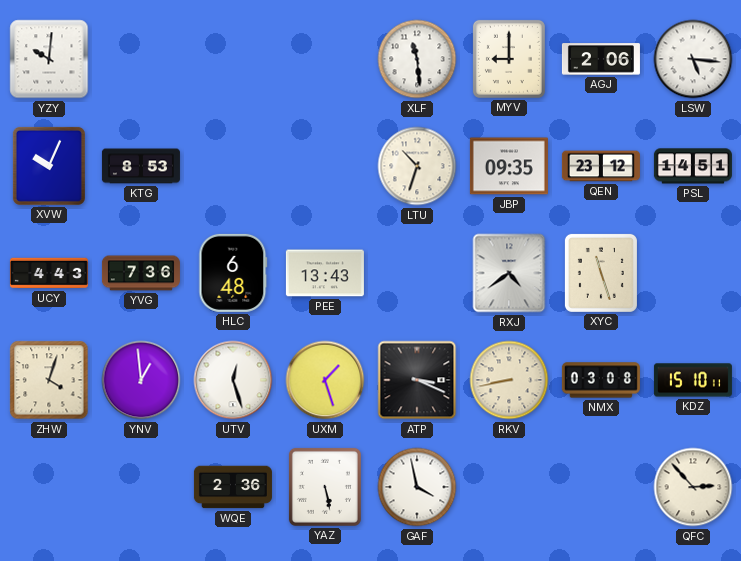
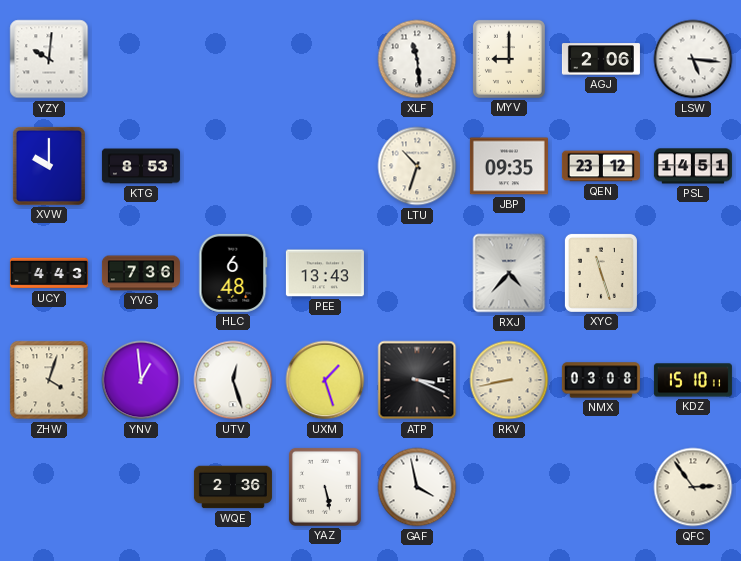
XVW: 10:04 -> 10:00
RXJ: 4:39 -> 4:37
QFC: 2:53 -> 2:54
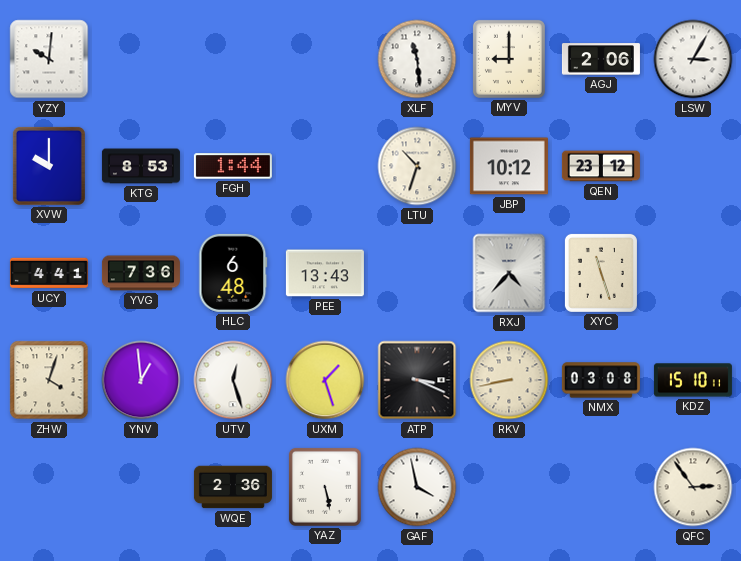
LSW: 5:16 -> 3:05
FGH: none -> 1:44
JBP: 09:35 -> 10:12
PSL: 14:51 -> none
UCY: 4:43 -> 4:41
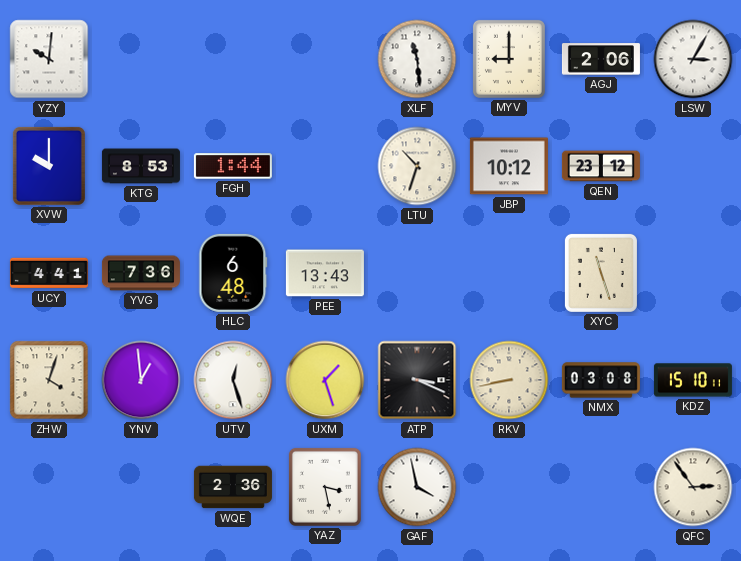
RXJ: 4:37 -> none
YAZ: 5:28 -> 3:28
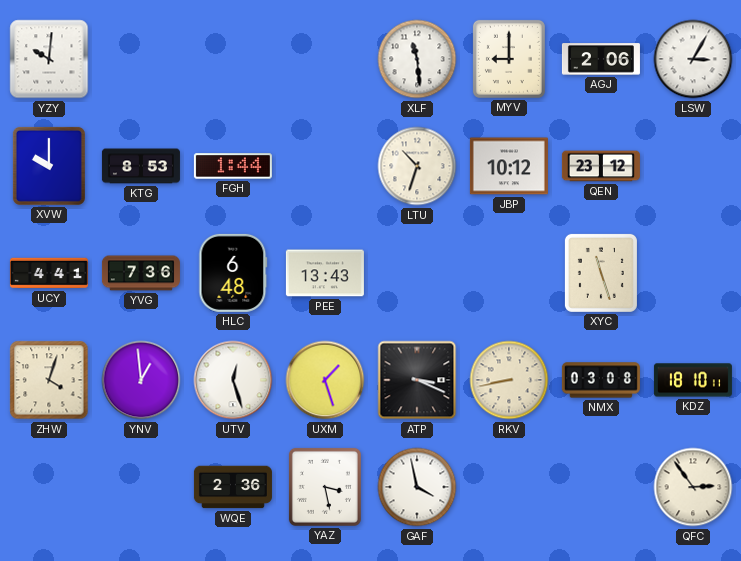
KDZ: 15:10 -> 18:10
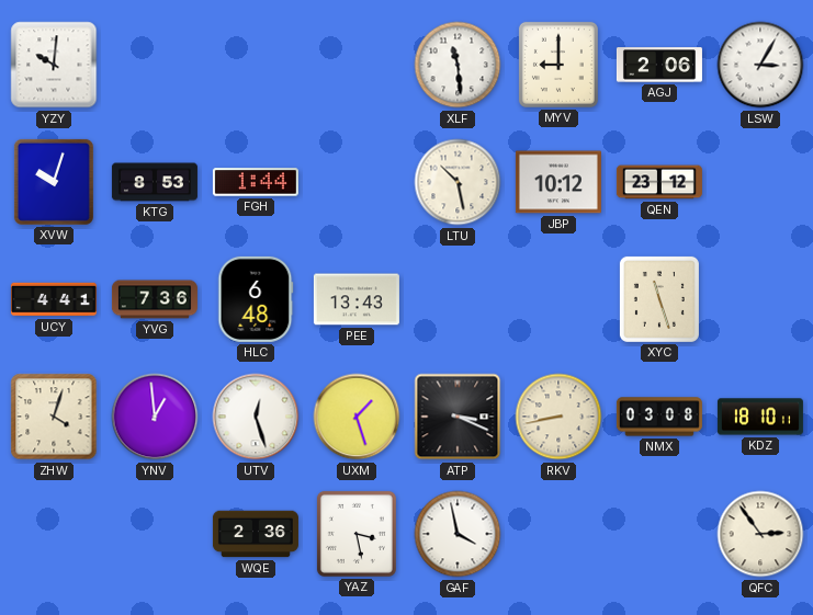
XVW: 10:00 -> 10:03
LTU: 10:33 -> 10:28
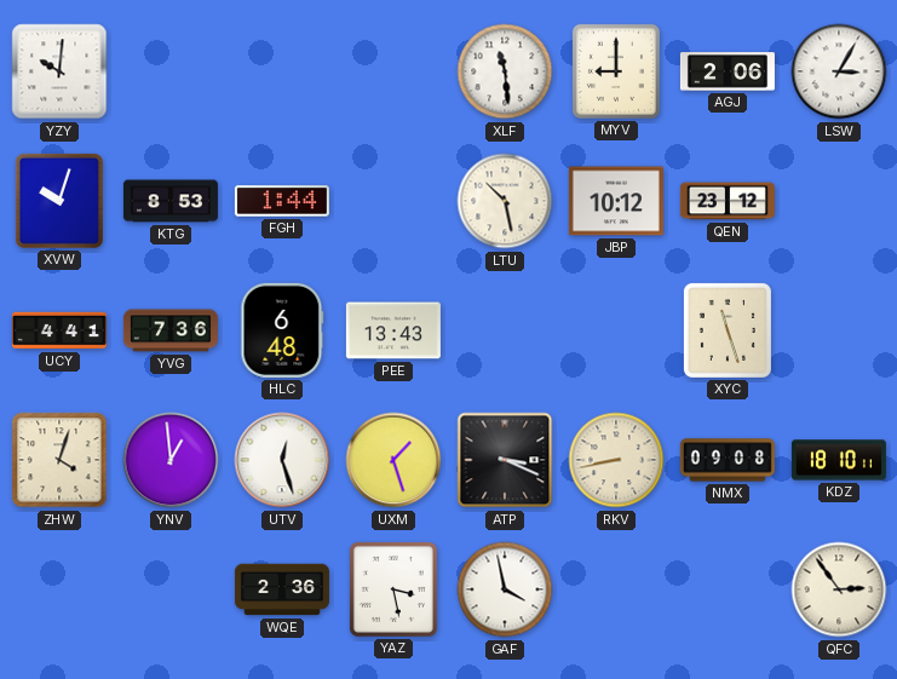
NMX: 03:08 -> 09:08
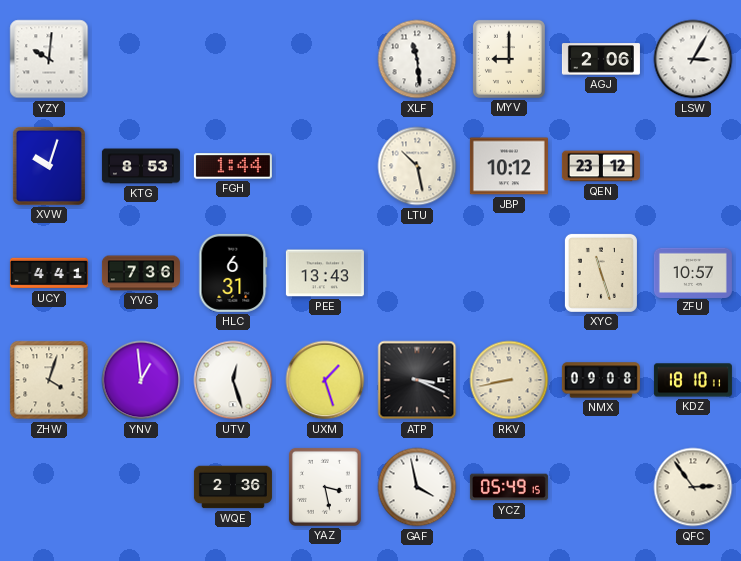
HLC: 6:48 -> 6:31
ZFU: none -> 10:57
YCZ: none -> 05:49
